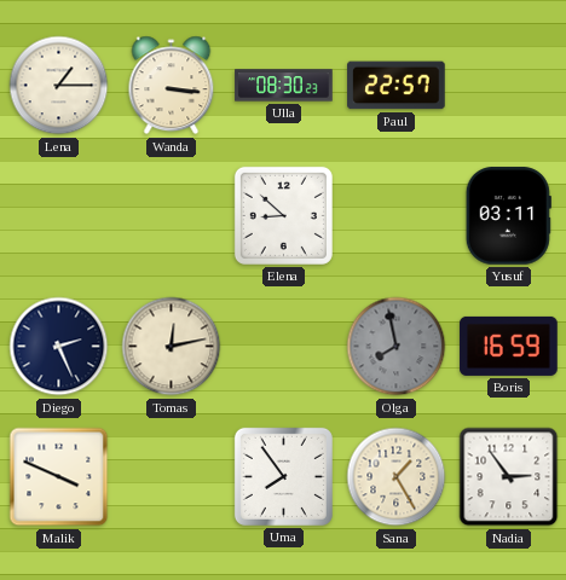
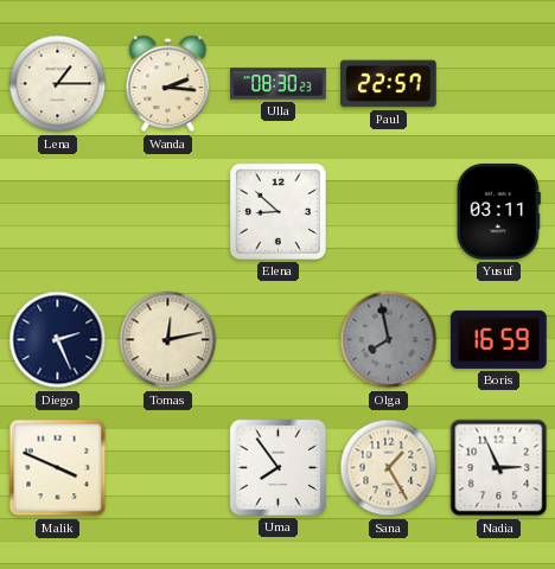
Wanda: 3:16 -> 2:16
Nadia: 2:54 -> 2:56
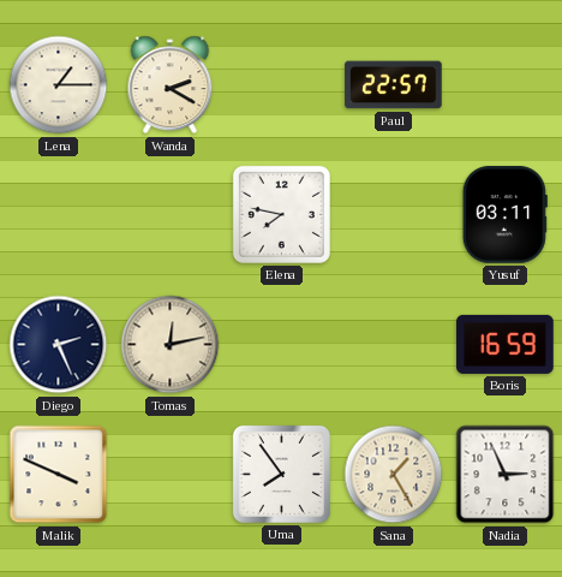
Wanda: 2:16 -> 2:20
Ulla: 08:30 -> none
Elena: 8:52 -> 7:47
Olga: 7:58 -> none
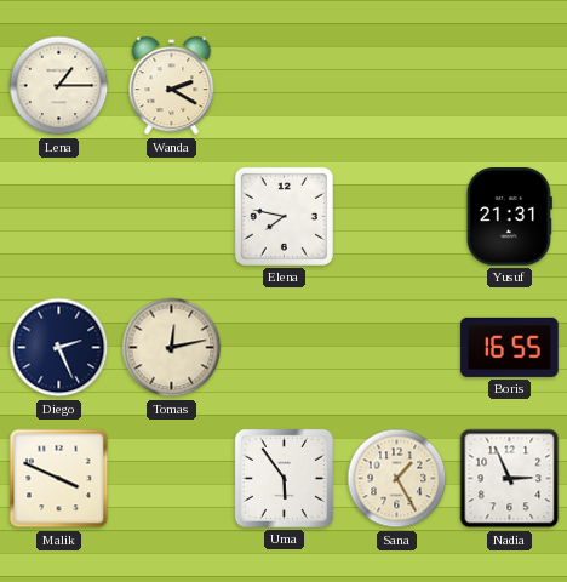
Paul: 22:57 -> none
Yusuf: 03:11 -> 21:31
Boris: 16:59 -> 16:55
Uma: 7:54 -> 5:54
